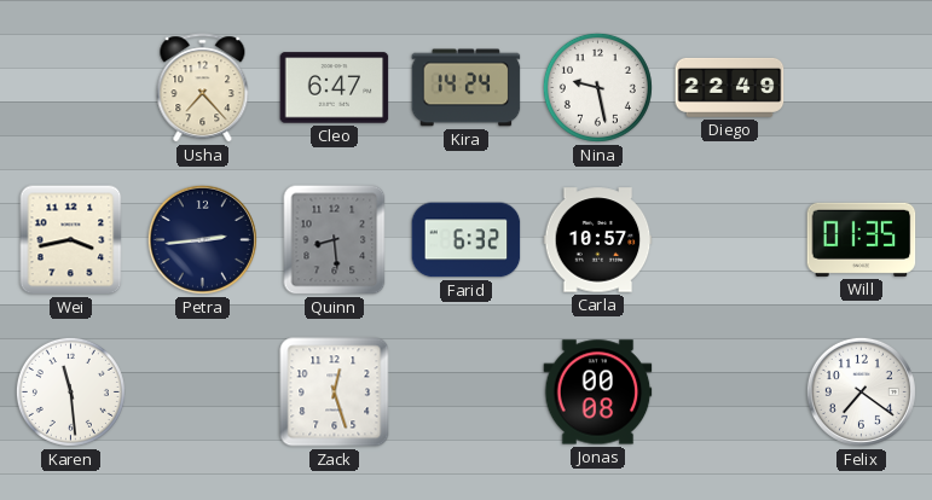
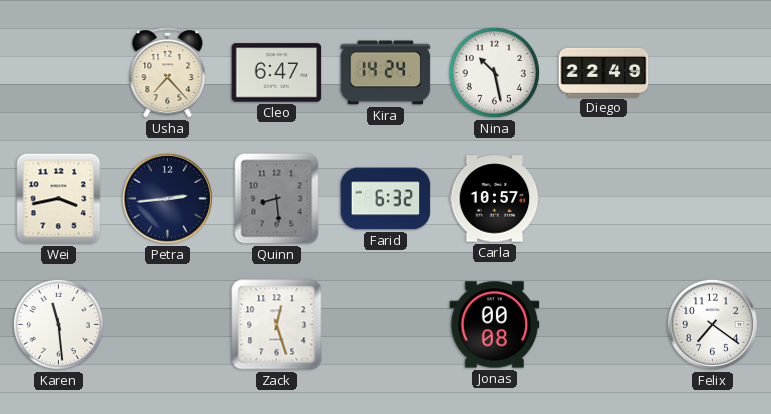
Nina: 9:28 -> 10:28
Will: 01:35 -> none
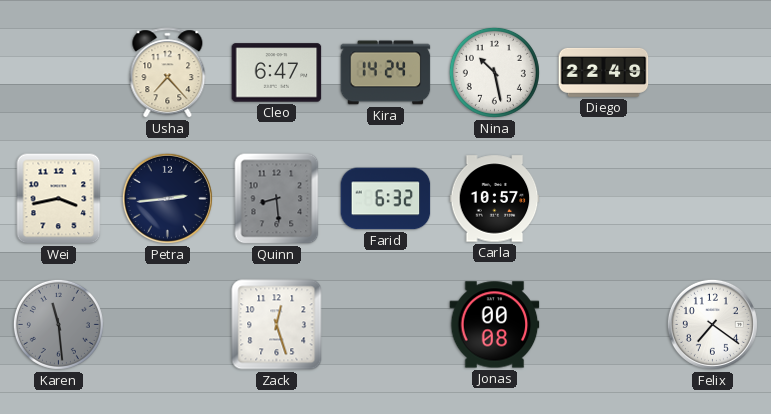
Karen dial: white -> grey
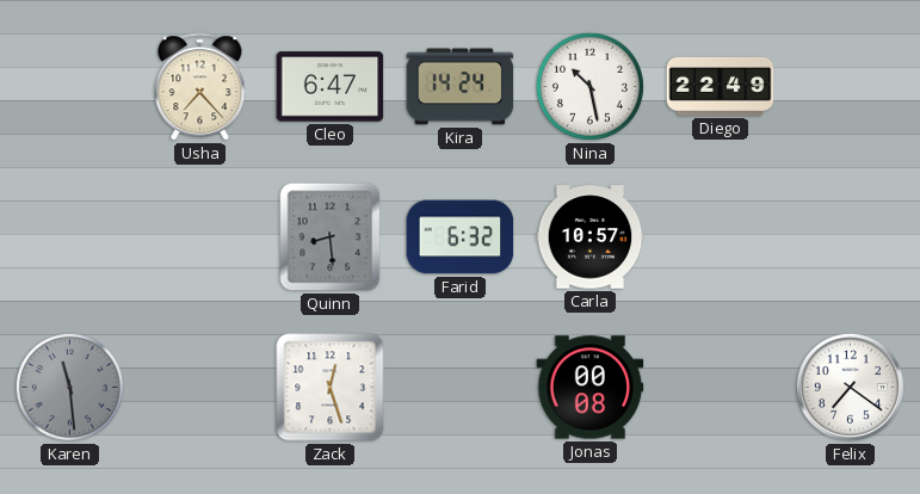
Wei: 3:43 -> none
Petra: 2:44 -> none
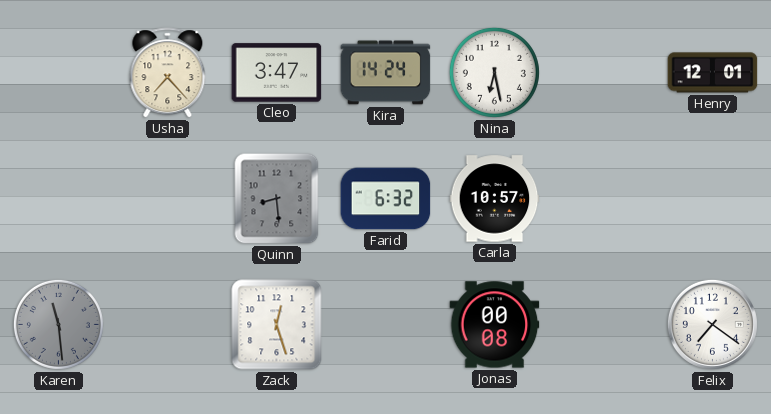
Cleo: 6:47 -> 3:47
Nina: 10:28 -> 6:28
Diego: 22:49 -> none
Henry: none -> 12:01
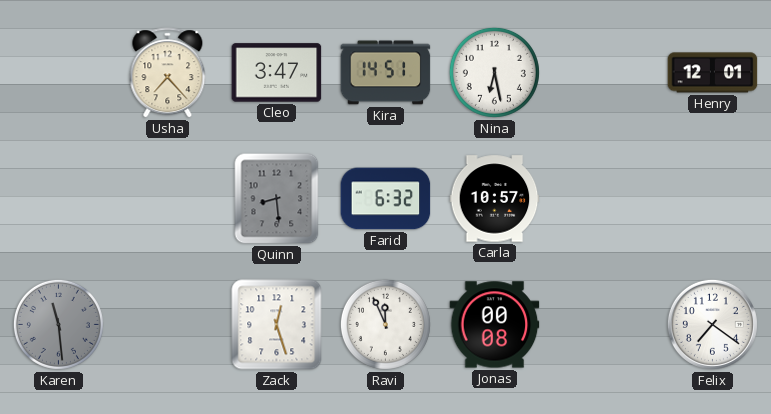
Kira: 14:24 -> 14:51
Ravi: none -> 11:56
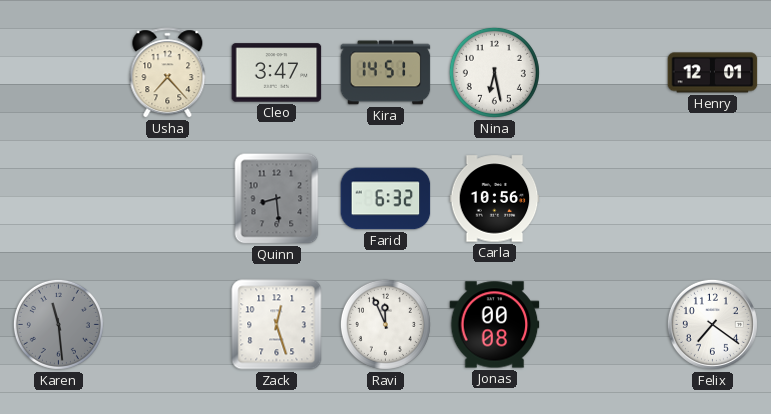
Carla: 10:57 -> 10:56
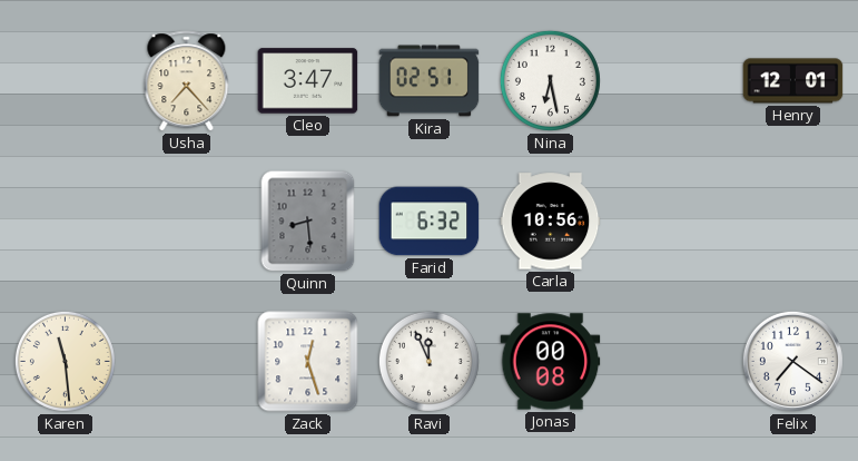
Kira: 14:51 -> 02:51
Karen dial: grey -> cream
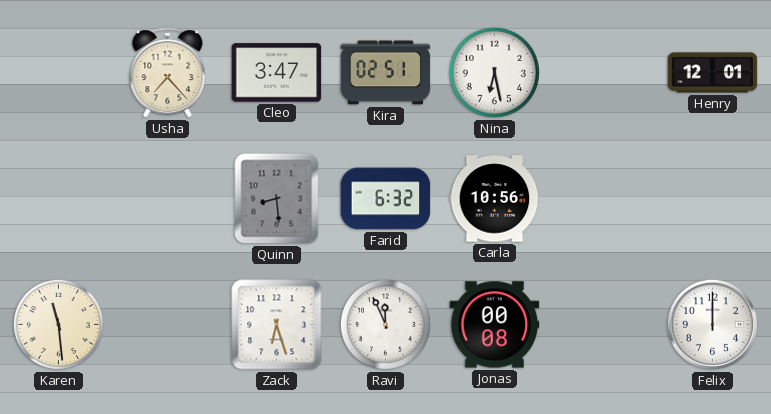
Zack: 12:27 -> 6:27
Felix: 7:21 -> 12:00
